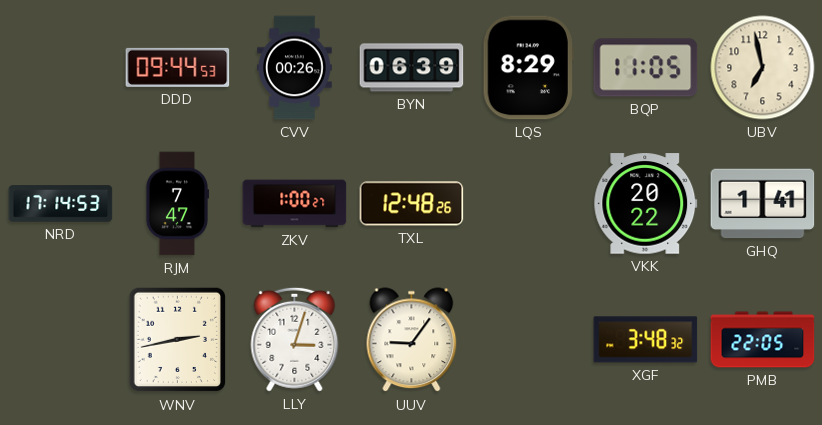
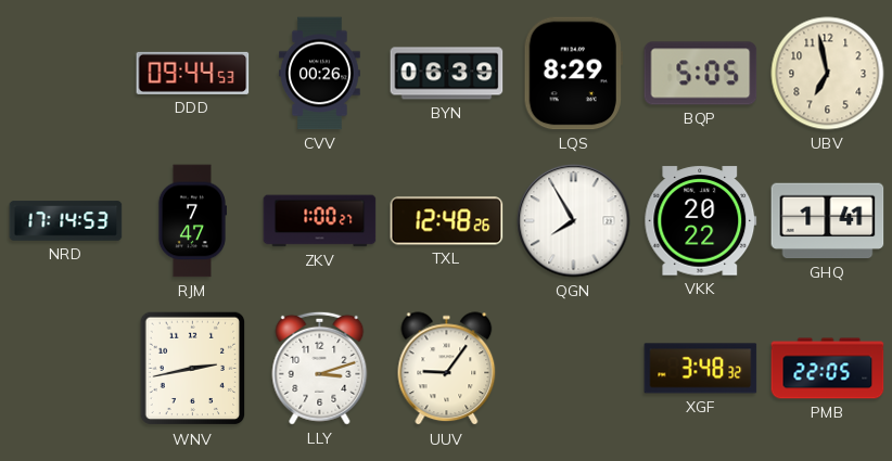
BQP: 11:05 -> 5:05
QGN: none -> 7:55
LLY: 3:03 -> 3:12
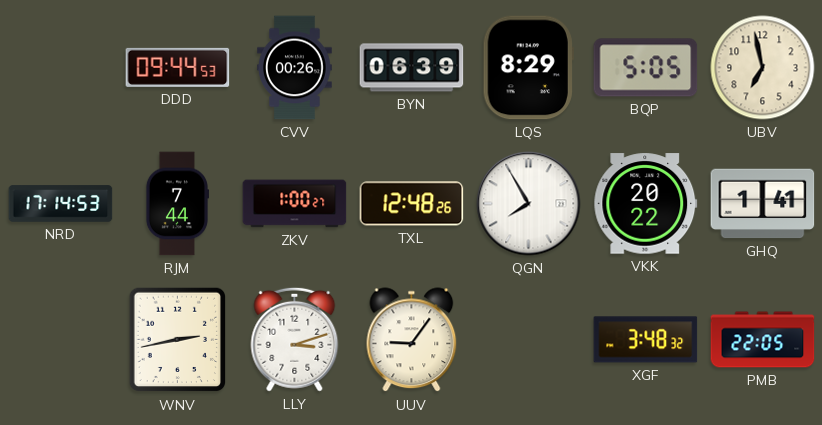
RJM: 7:47 -> 7:44
